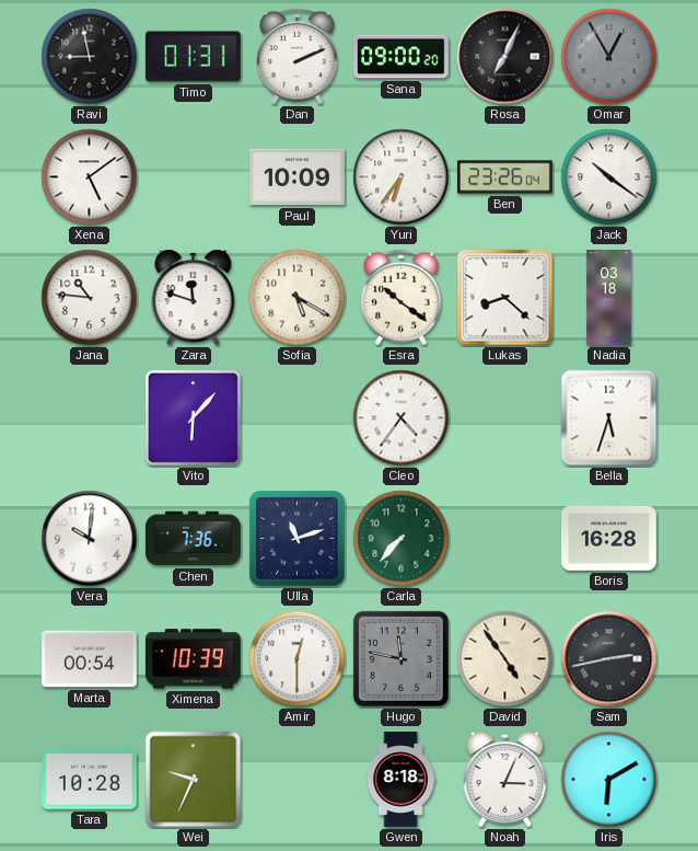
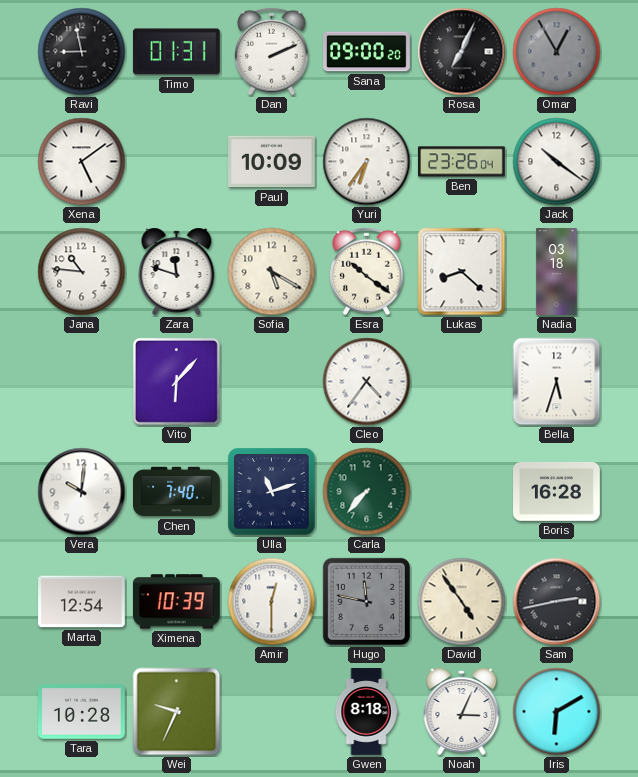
Chen: 7:36 -> 7:40
Marta: 00:54 -> 12:54
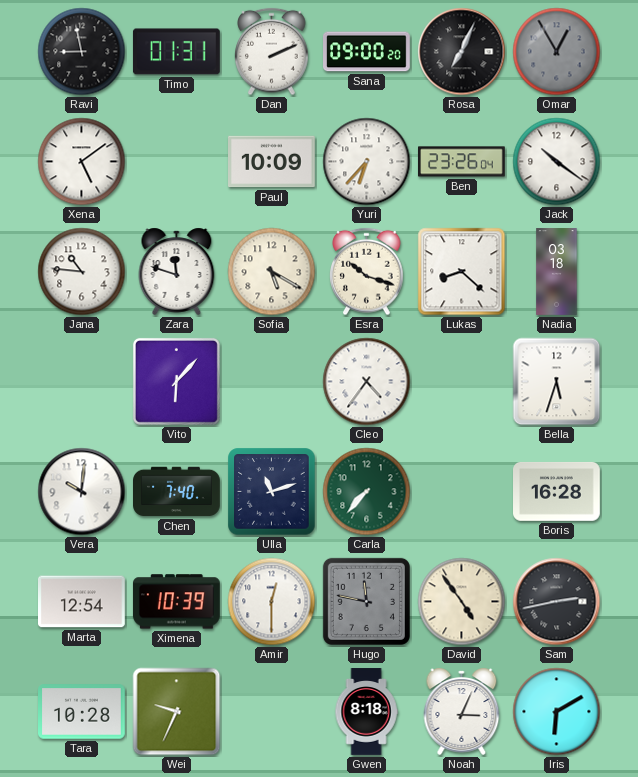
Yuri: 6:36 -> 6:37
Esra: 10:21 -> 10:18
